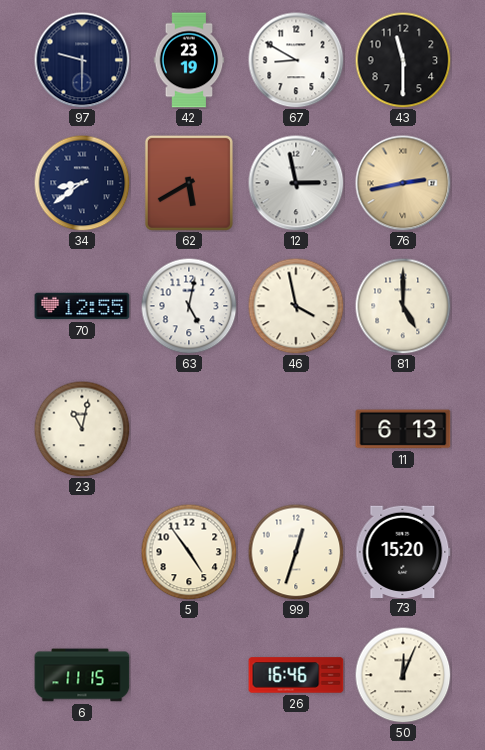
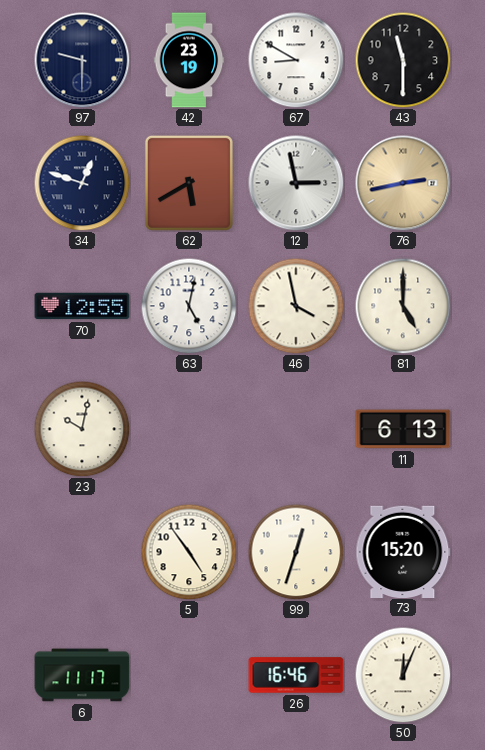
34: 8:39 -> 12:48
23: 11:02 -> 10:02
6: 11:15 -> 11:17
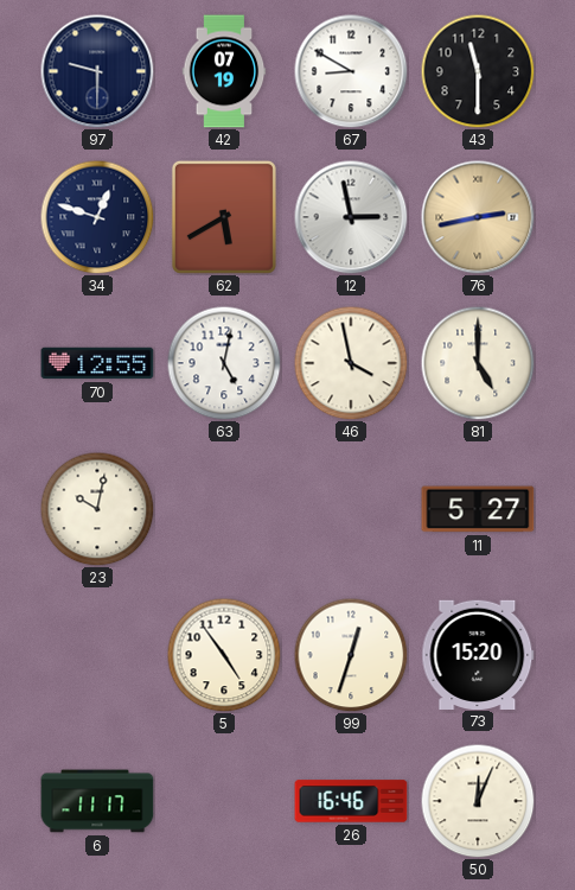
42: 23:19 -> 07:19
11: 6:13 -> 5:27
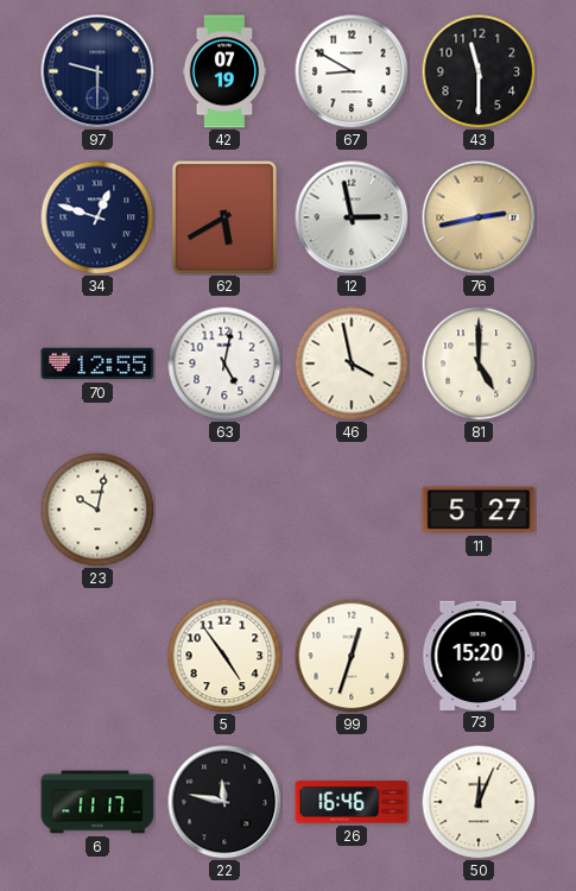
22: none -> 11:47
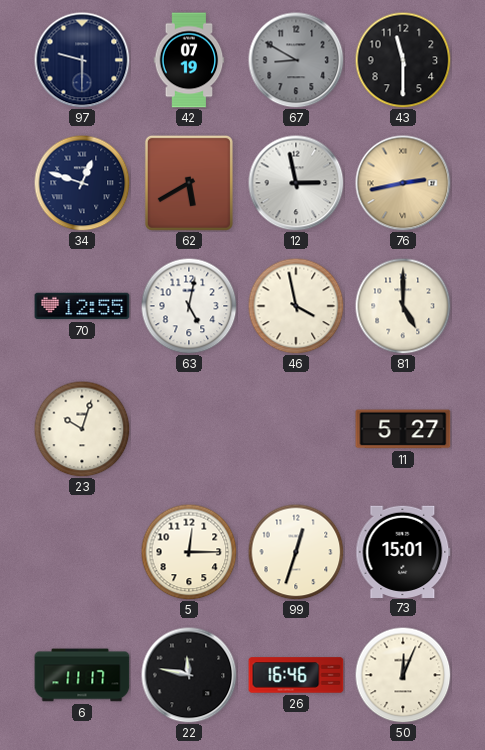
67 dial: white -> grey
23: 10:02 -> 10:03
5: 4:54 -> 12:15
73: 15:20 -> 15:01
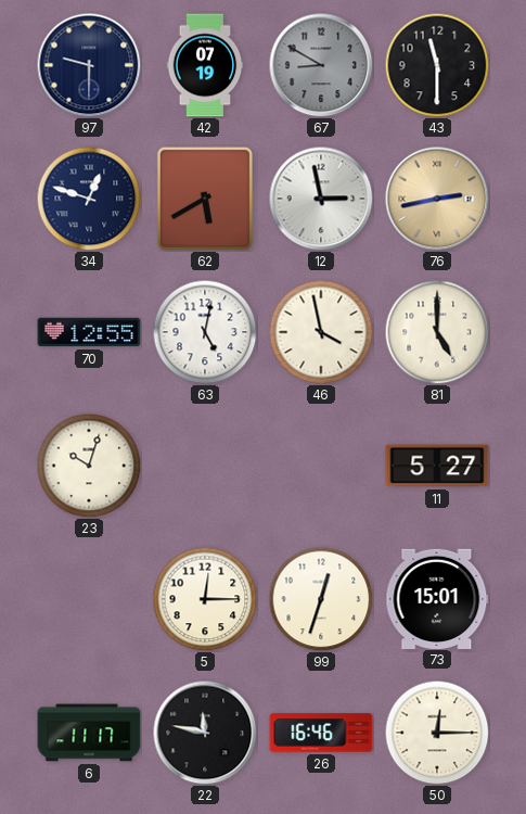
50: 12:04 -> 12:15
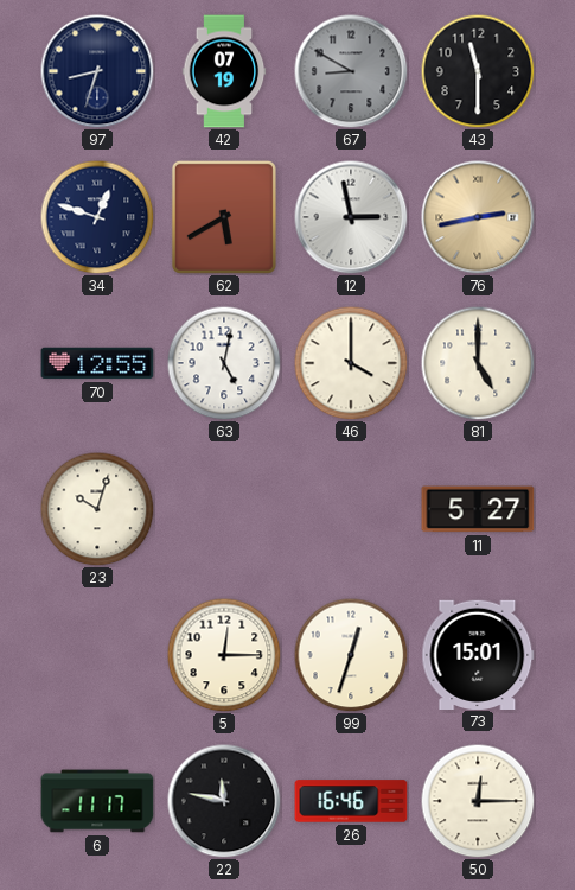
97: 9:30 -> 8:33
46: 3:58 -> 4:00
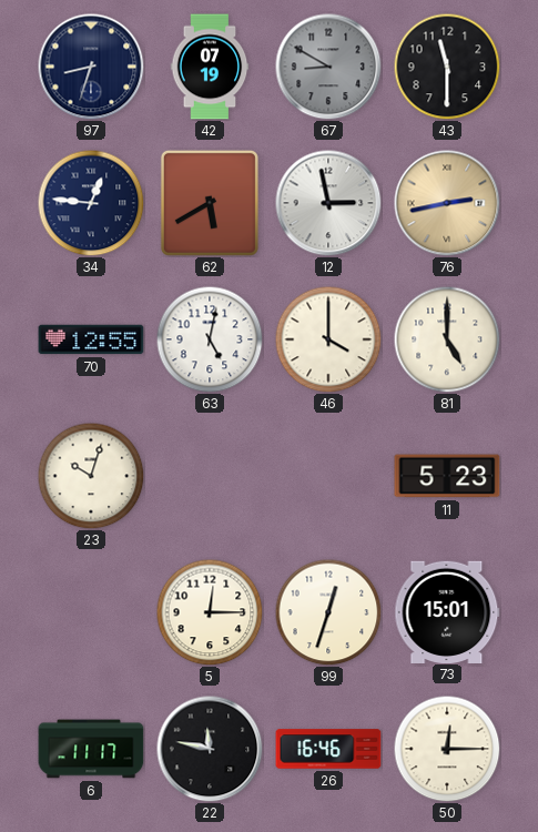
34: 12:48 -> 12:46
11: 5:27 -> 5:23
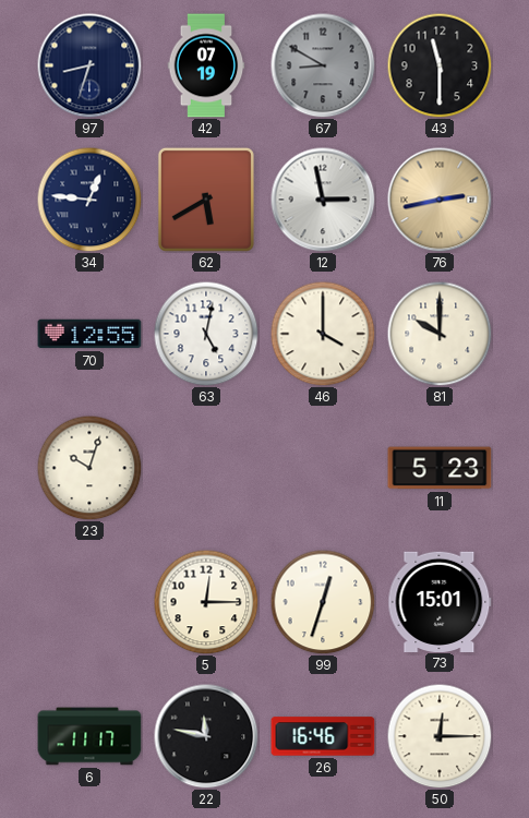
81: 5:00 -> 10:00
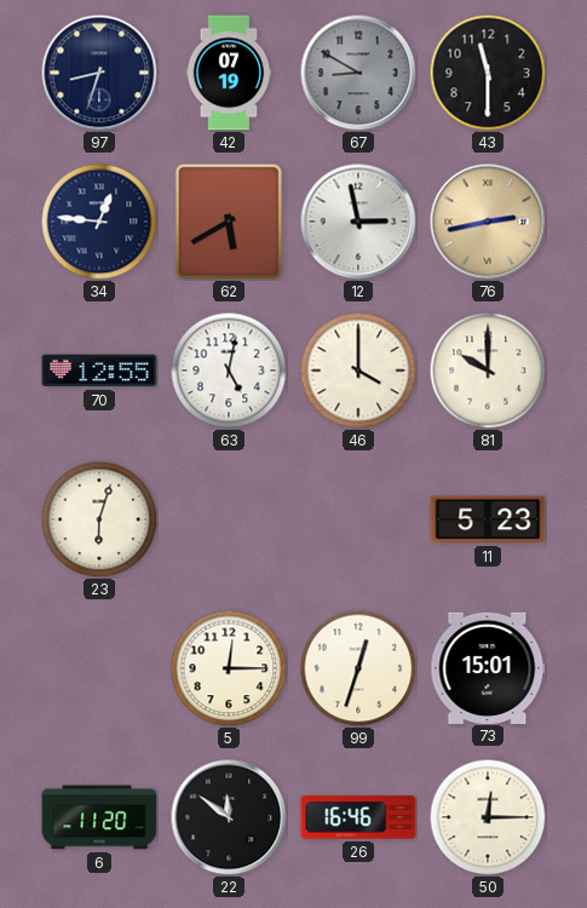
23: 10:03 -> 6:03
6: 11:17 -> 11:20
22: 11:47 -> 11:51
